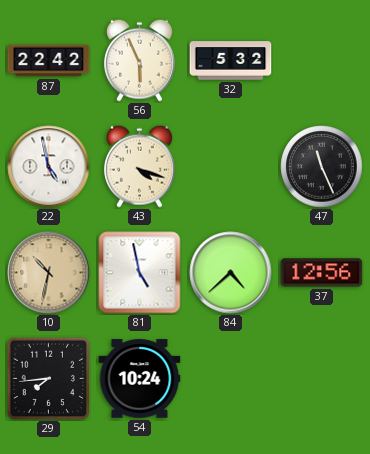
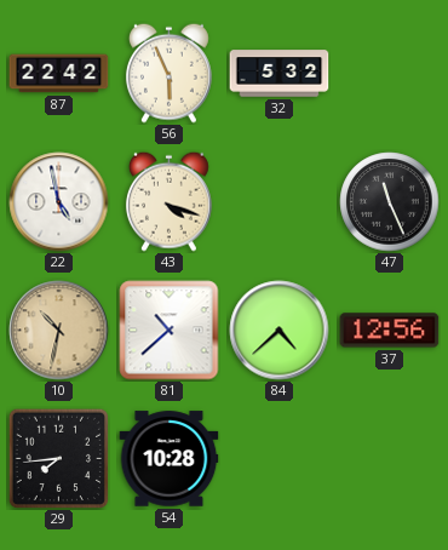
81: 4:58 -> 10:38
54: 10:24 -> 10:28
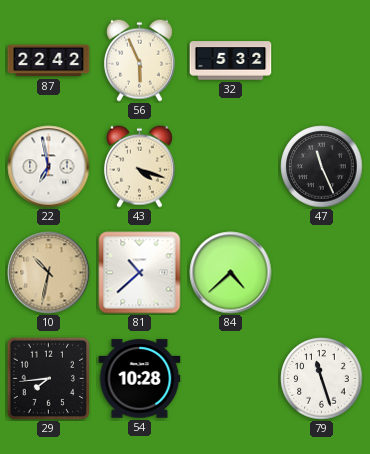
22: 4:58 -> 6:58
37: 12:56 -> none
79: none -> 11:27
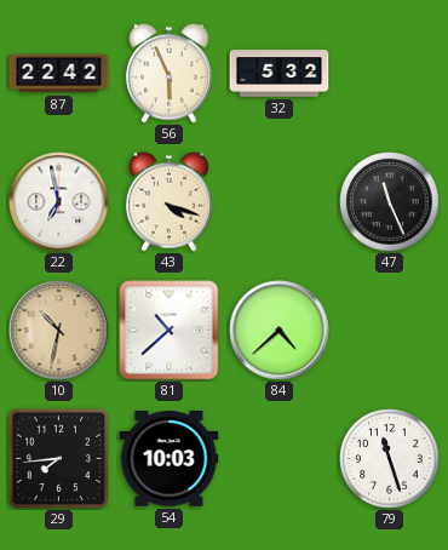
54: 10:28 -> 10:03
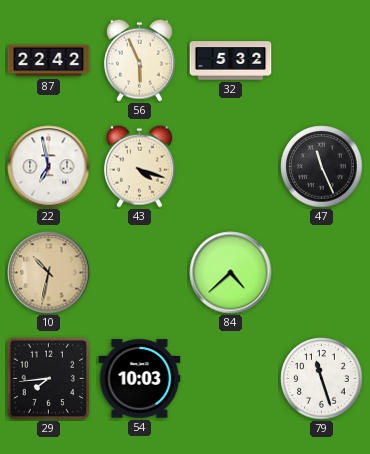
81: 10:38 -> none
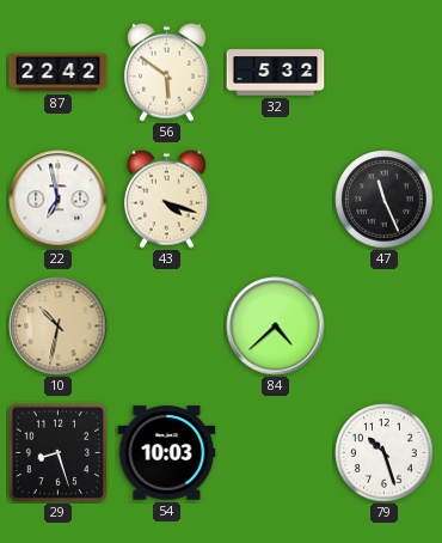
56: 5:56 -> 5:51
29: 7:44 -> 8:27
79: 11:27 -> 10:27
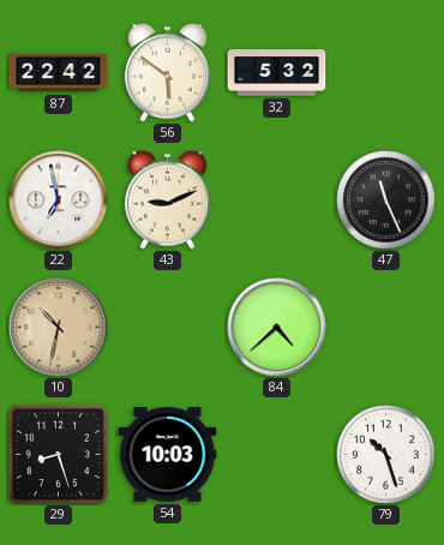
43: 4:18 -> 9:11
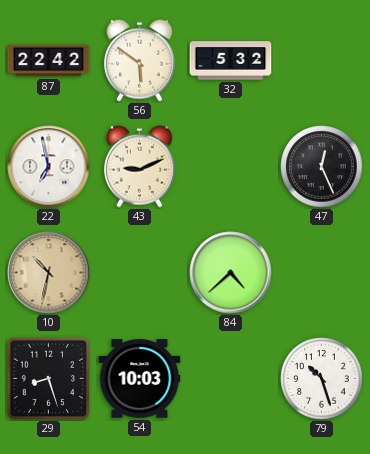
47: 11:26 -> 12:26
